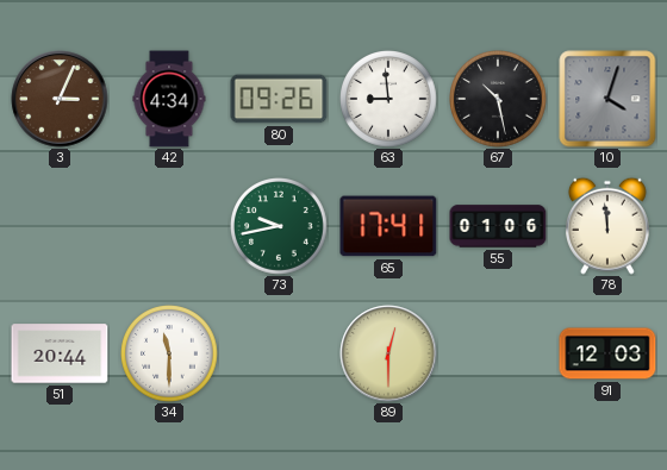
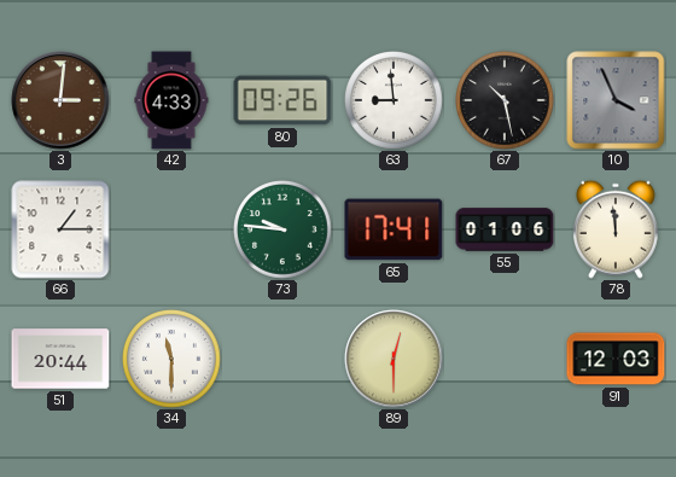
3: 3:04 -> 3:01
42: 4:34 -> 4:33
10: 4:03 -> 3:56
66: none -> 1:15
73: 9:43 -> 9:46
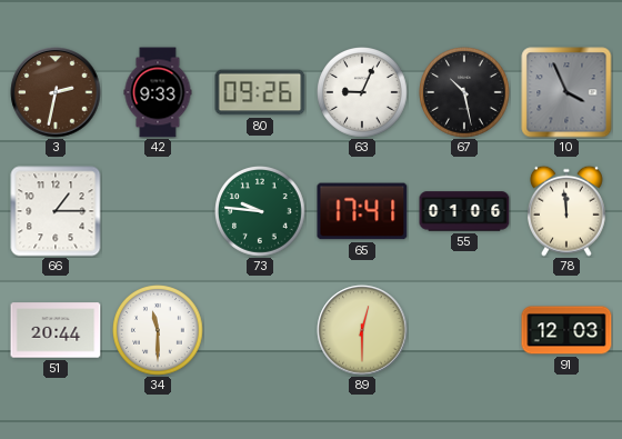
3: 3:01 -> 2:32
42: 4:33 -> 9:33
63: 8:59 -> 9:04
